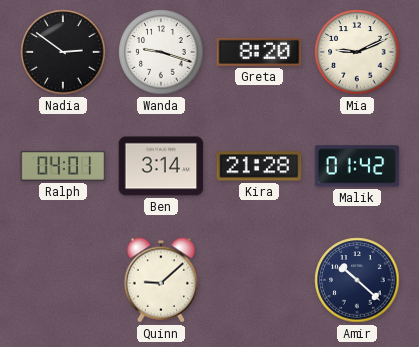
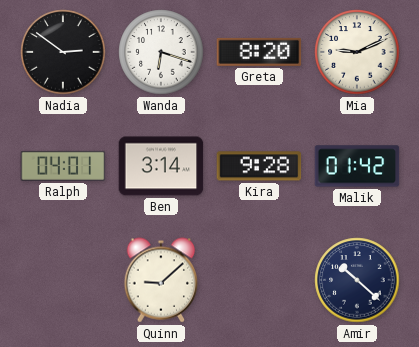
Wanda: 9:18 -> 6:18
Kira: 21:28 -> 9:28
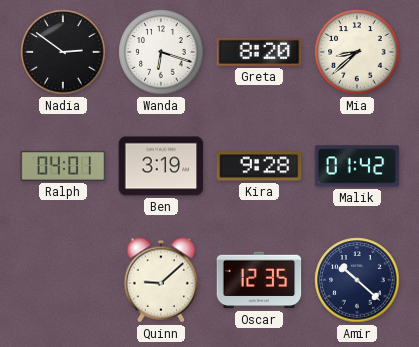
Mia: 9:11 -> 8:38
Ben: 3:14 -> 3:19
Oscar: none -> 12:35
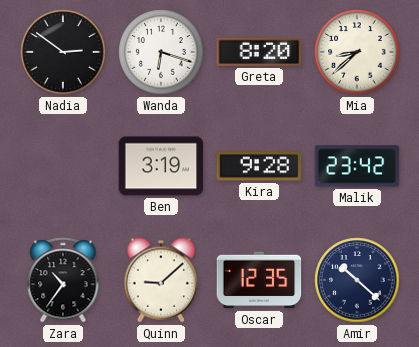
Ralph: 04:01 -> none
Malik: 01:42 -> 23:42
Zara: none -> 10:36
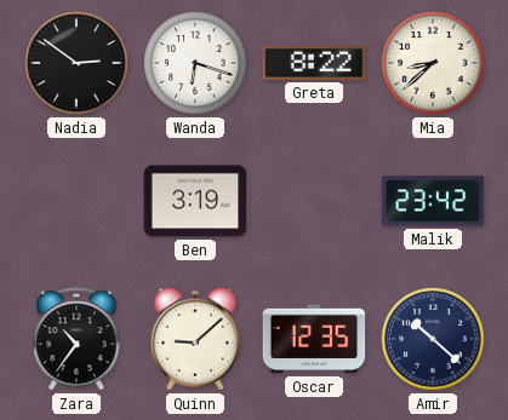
Greta: 8:20 -> 8:22
Kira: 9:28 -> none
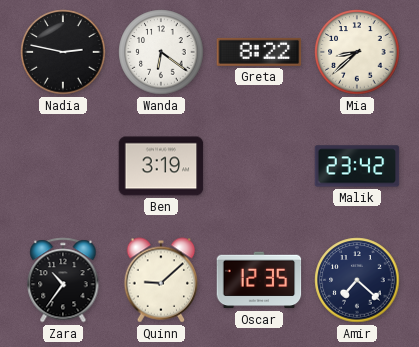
Nadia: 2:51 -> 2:47
Wanda: 6:18 -> 6:21
Amir: 10:22 -> 7:22
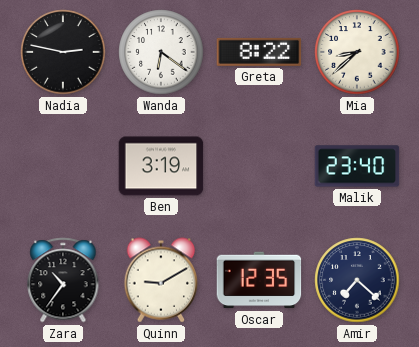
Malik: 23:42 -> 23:40
Quinn: 9:08 -> 9:10
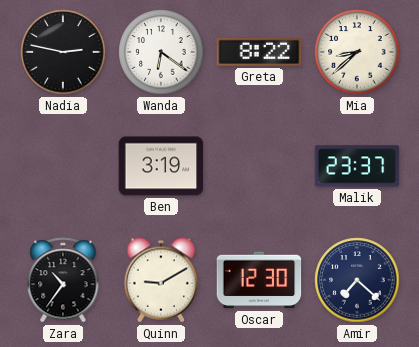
Malik: 23:40 -> 23:37
Oscar: 12:35 -> 12:30
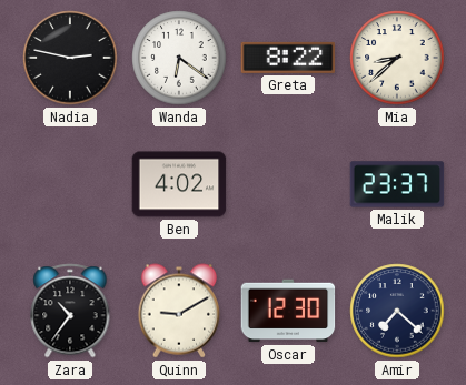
Ben: 3:19 -> 4:02
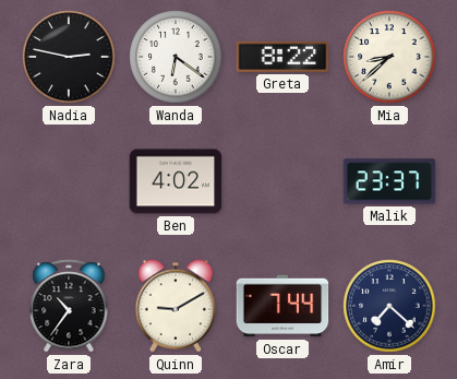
Oscar: 12:30 -> 7:44
